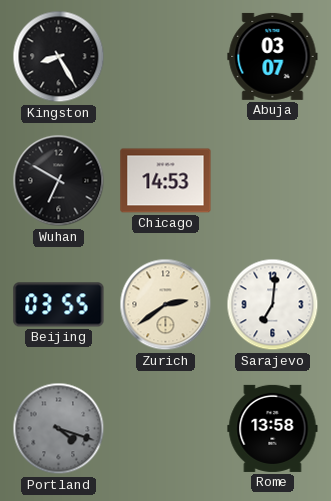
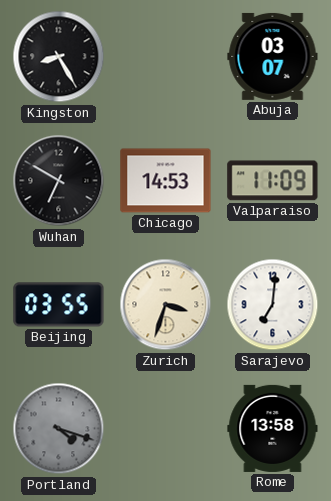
Valparaiso: none -> 11:09
Zurich: 2:39 -> 3:33
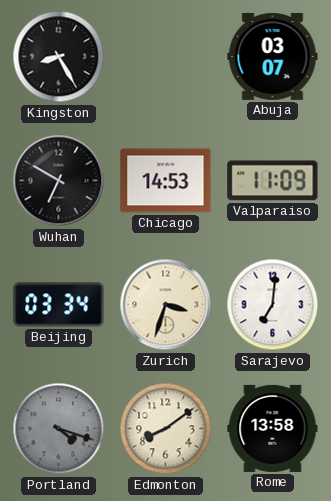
Beijing: 03:55 -> 03:34
Edmonton: none -> 8:09
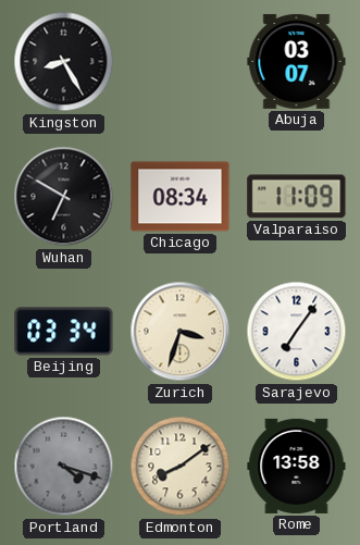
Chicago: 14:53 -> 08:34
Sarajevo: 7:01 -> 7:06
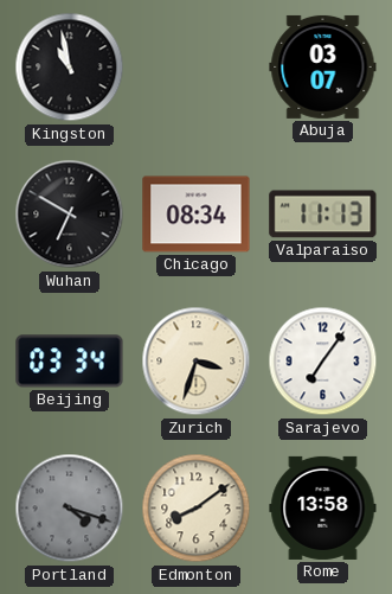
Kingston: 8:25 -> 10:58
Valparaiso: 11:09 -> 11:13
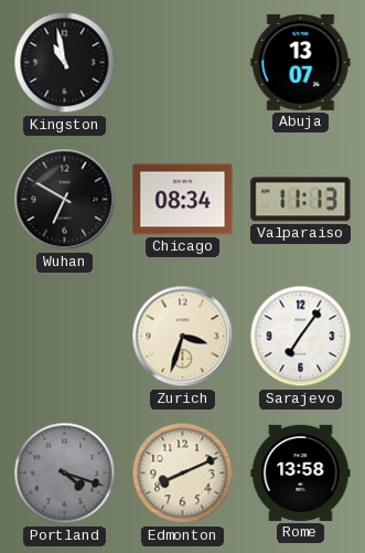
Abuja: 03:07 -> 13:07
Beijing: 03:34 -> none
Edmonton: 8:09 -> 8:11
